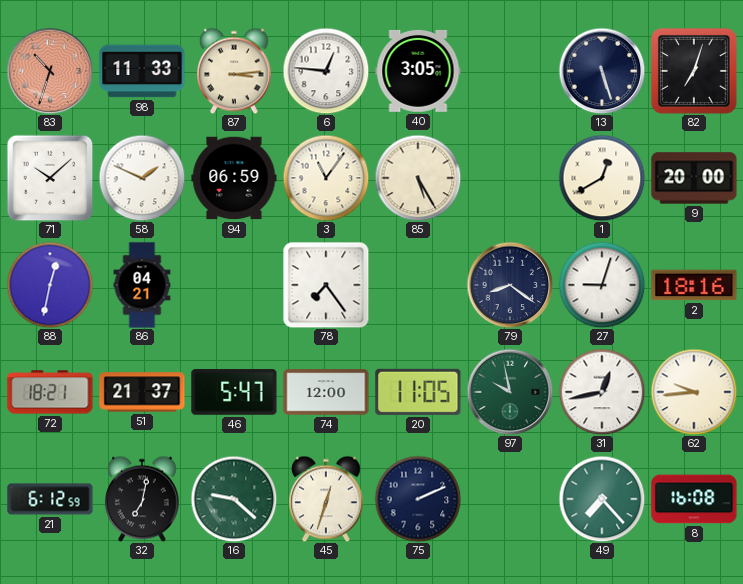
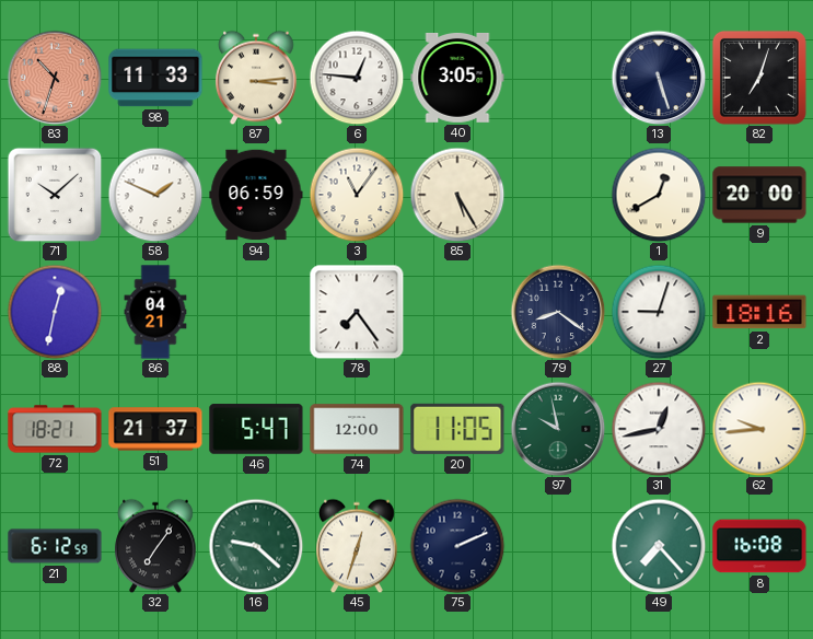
32: 7:02 -> 7:06
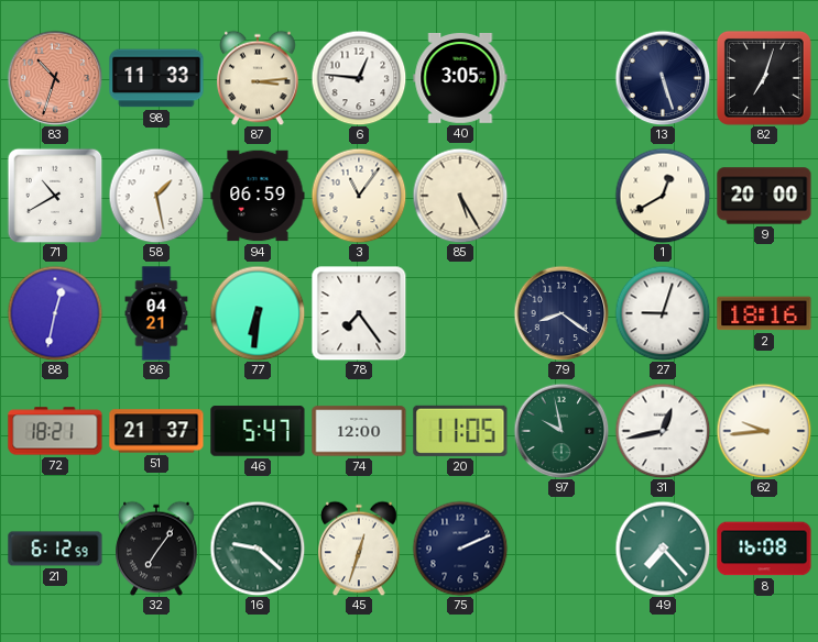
71: 10:08 -> 10:40
58: 1:49 -> 1:28
77: none -> 6:31
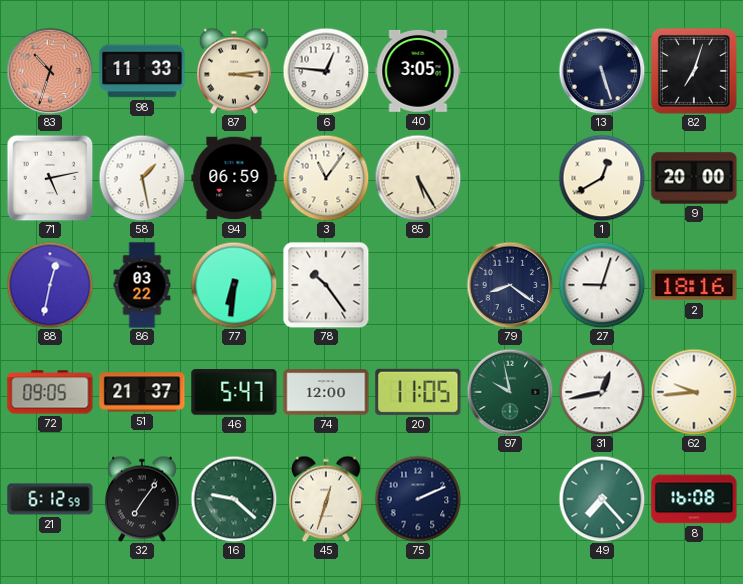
71: 10:40 -> 5:13
86: 04:21 -> 03:22
78: 7:24 -> 10:24
72: 18:21 -> 09:05
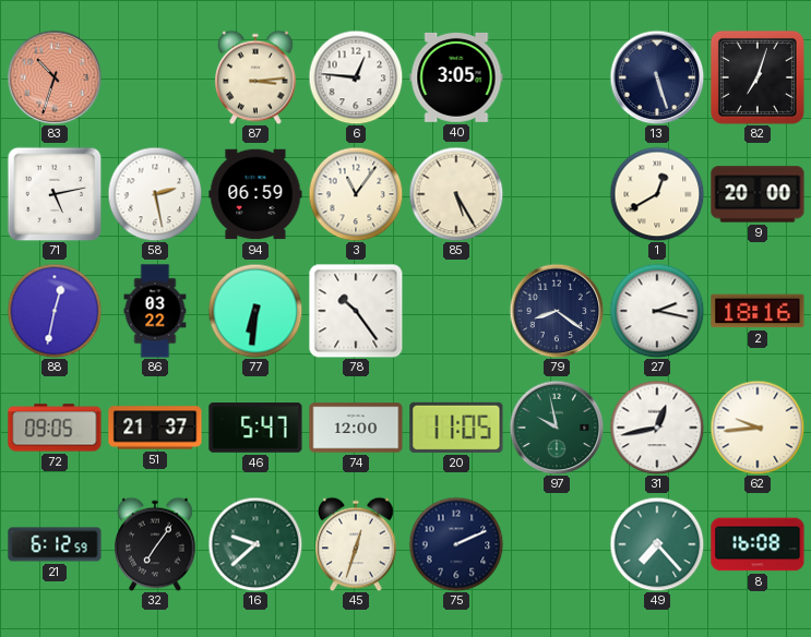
98: 11:33 -> none
58: 1:28 -> 2:28
27: 9:03 -> 2:17
16: 9:22 -> 9:38
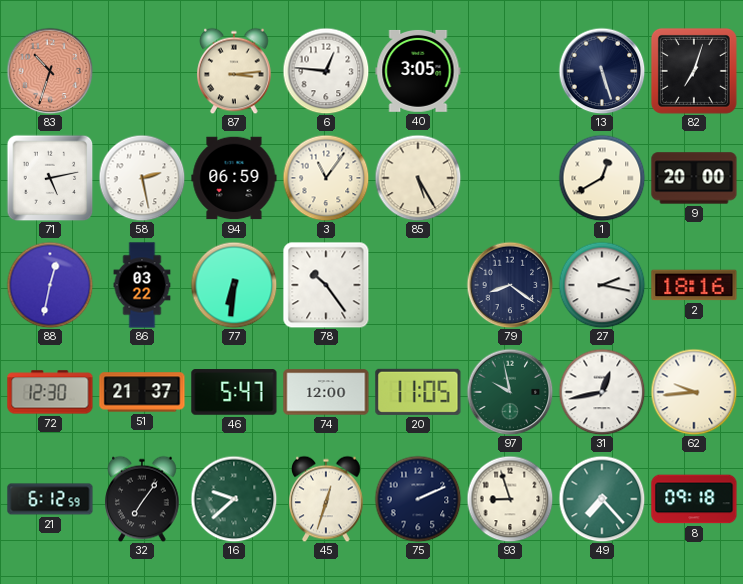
72: 09:05 -> 12:30
93: none -> 8:57
8: 16:08 -> 09:18
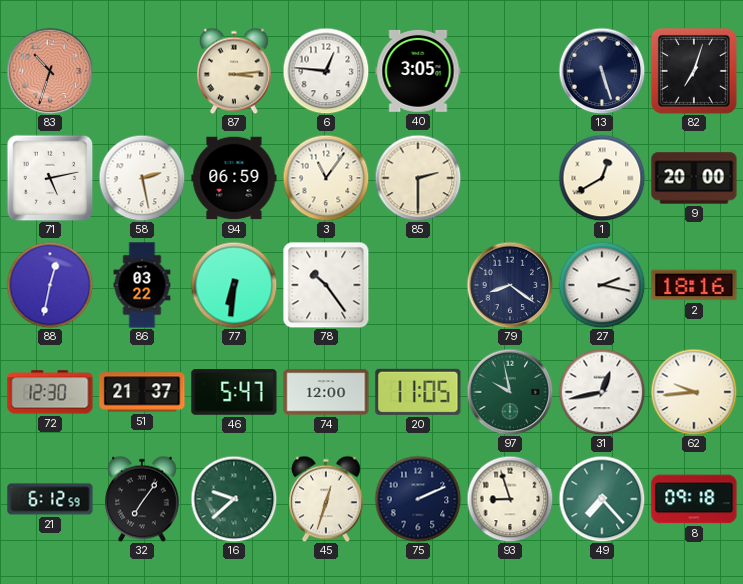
85: 5:25 -> 2:30
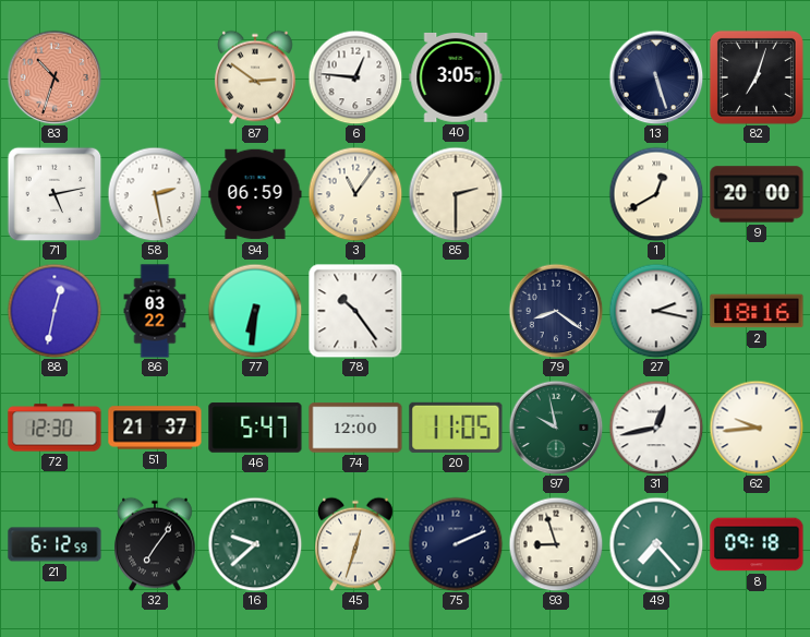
87: 3:14 -> 2:51
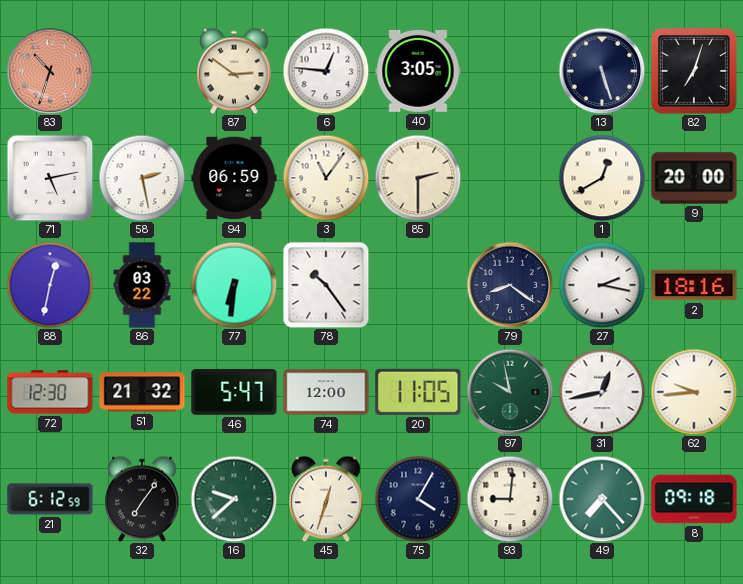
51: 21:37 -> 21:32
75: 2:11 -> 4:05
93: 8:57 -> 9:01
